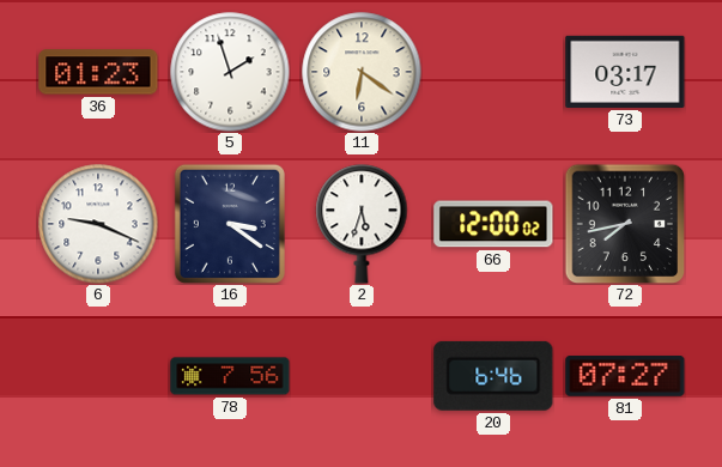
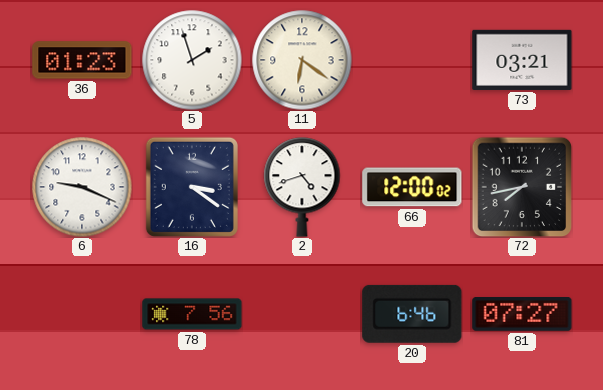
73: 03:17 -> 03:21
2: 5:33 -> 4:42
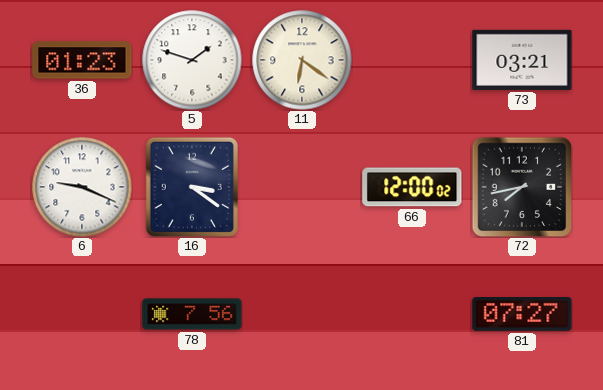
5: 1:57 -> 1:48
2: 4:42 -> none
20: 6:46 -> none
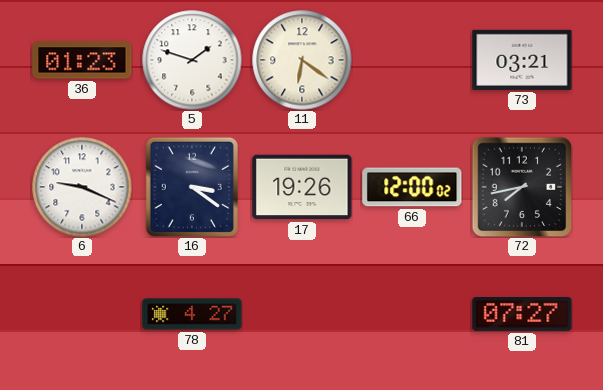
17: none -> 19:26
78: 7:56 -> 4:27
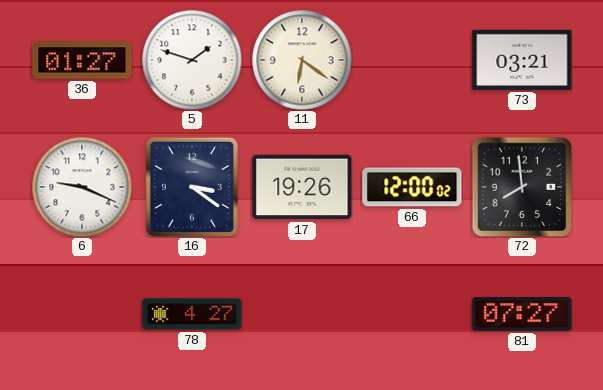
36: 01:23 -> 01:27
72: 7:43 -> 7:59
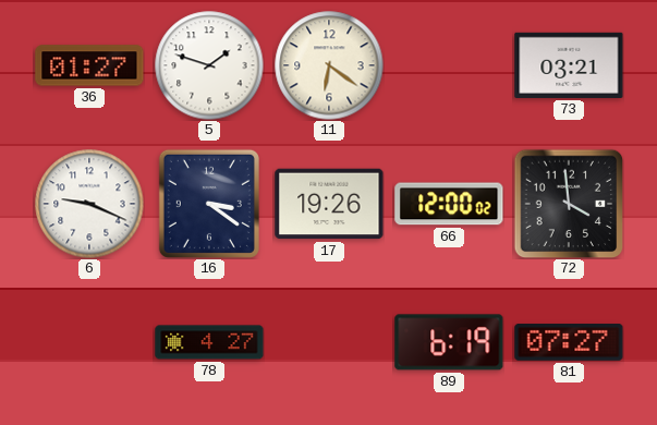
72: 7:59 -> 3:59
89: none -> 6:19
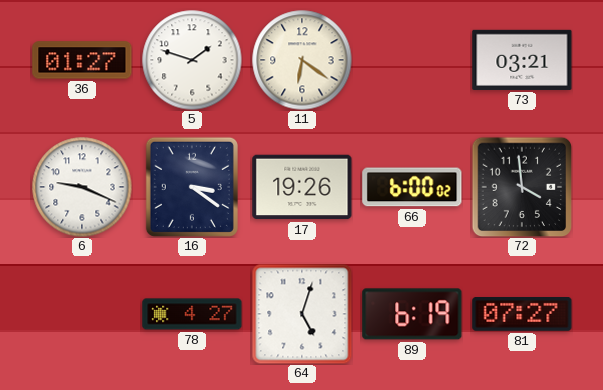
66: 12:00 -> 6:00
64: none -> 5:03
